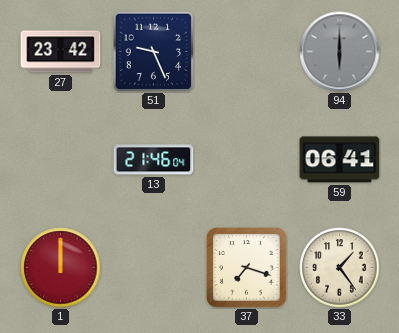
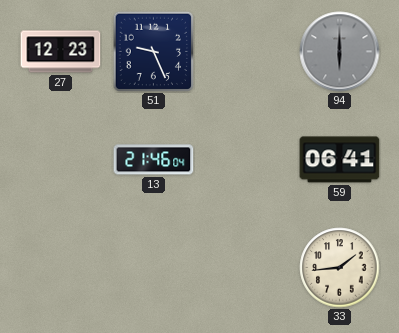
27: 23:42 -> 12:23
1: 12:00 -> none
37: 7:18 -> none
33: 1:24 -> 1:44
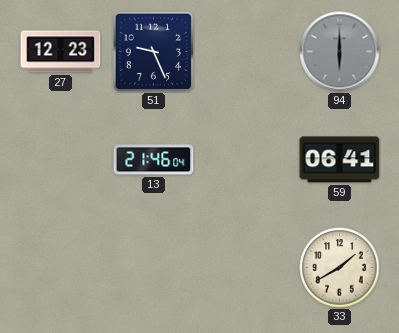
33: 1:44 -> 1:40
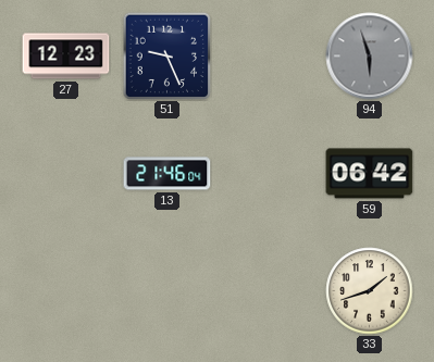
94: 6:00 -> 5:57
59: 06:41 -> 06:42
33: 1:40 -> 1:42
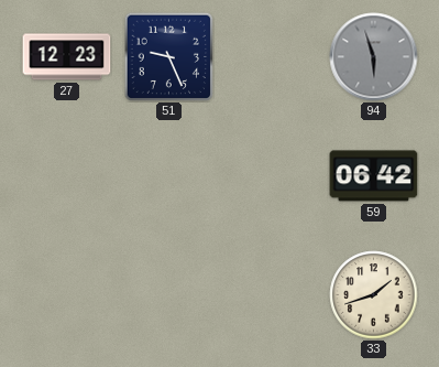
13: 21:46 -> none
